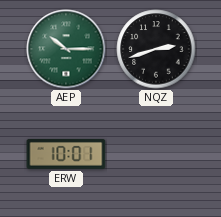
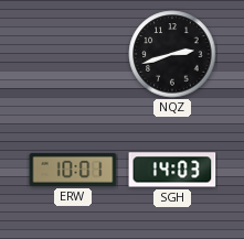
AEP: 10:15 -> none
SGH: none -> 14:03
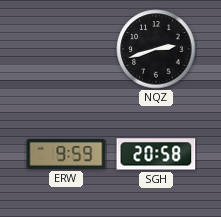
ERW: 10:01 -> 9:59
SGH: 14:03 -> 20:58
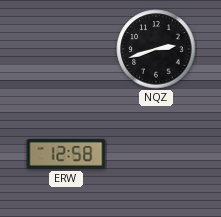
ERW: 9:59 -> 12:58
SGH: 20:58 -> none
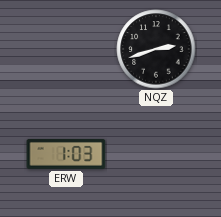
ERW: 12:58 -> 1:03
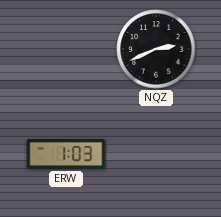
NQZ: 2:42 -> 2:41
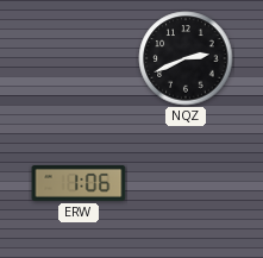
ERW: 1:03 -> 1:06
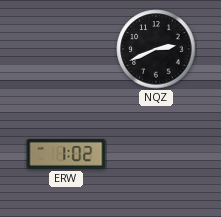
ERW: 1:06 -> 1:02
